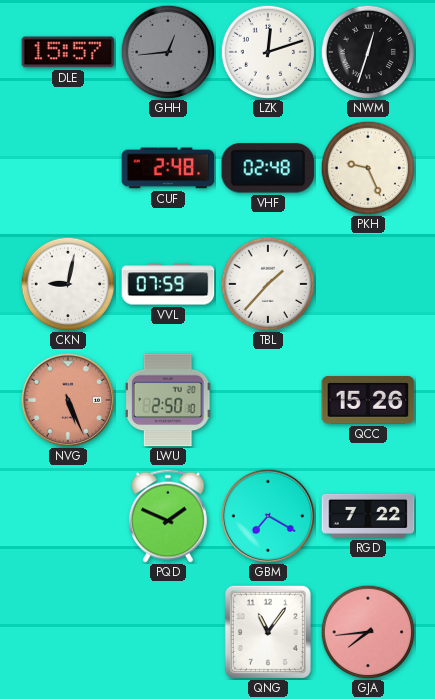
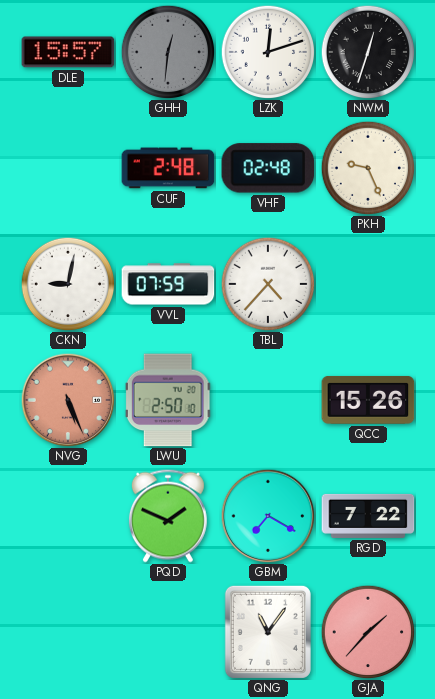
GHH: 12:44 -> 12:31
TBL: 1:37 -> 4:37
GJA: 7:44 -> 1:37
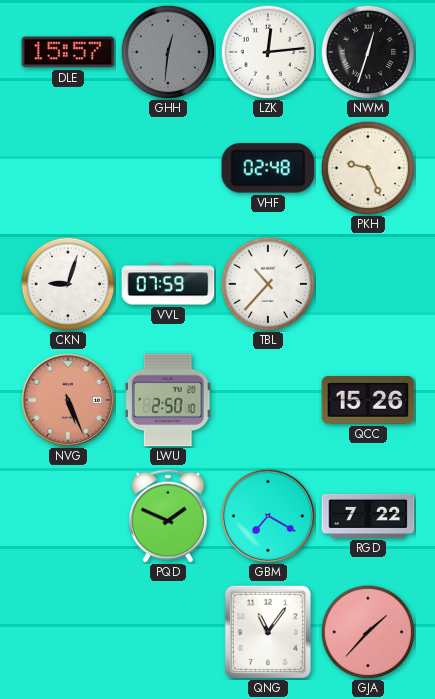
LZK: 12:12 -> 12:14
CUF: 2:48 -> none
CKN: 9:02 -> 9:03
TBL: 4:37 -> 10:37
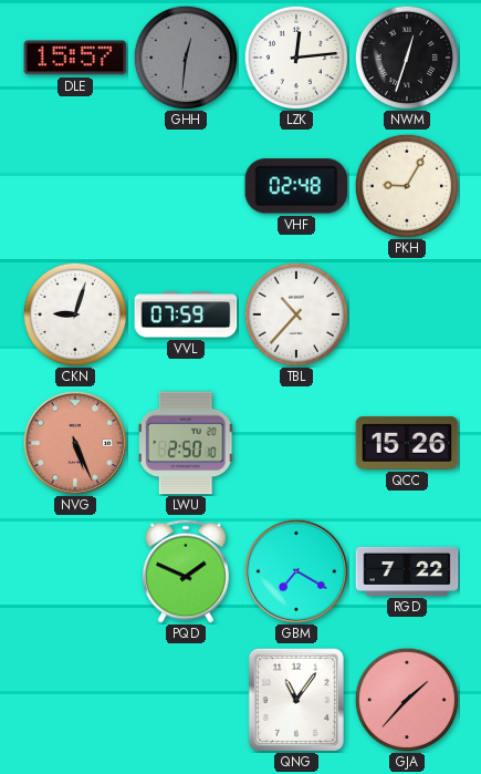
PKH: 9:26 -> 9:05
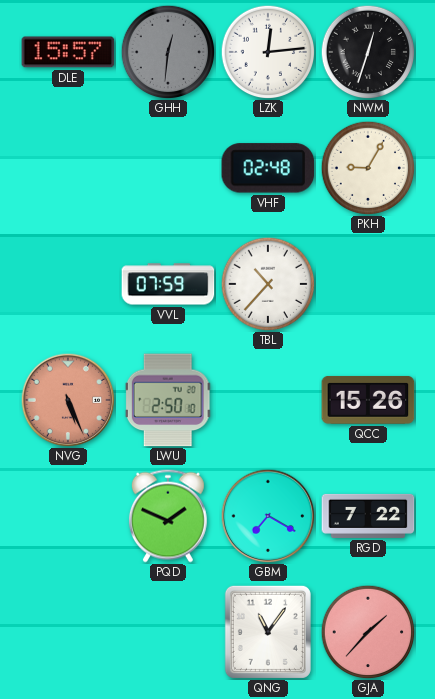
CKN: 9:03 -> none
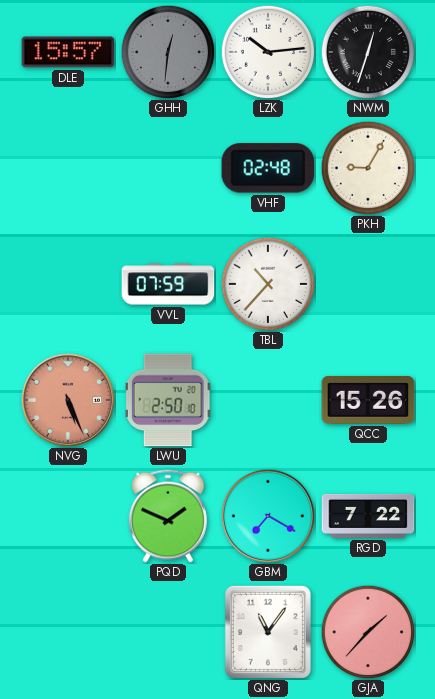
LZK: 12:14 -> 10:14
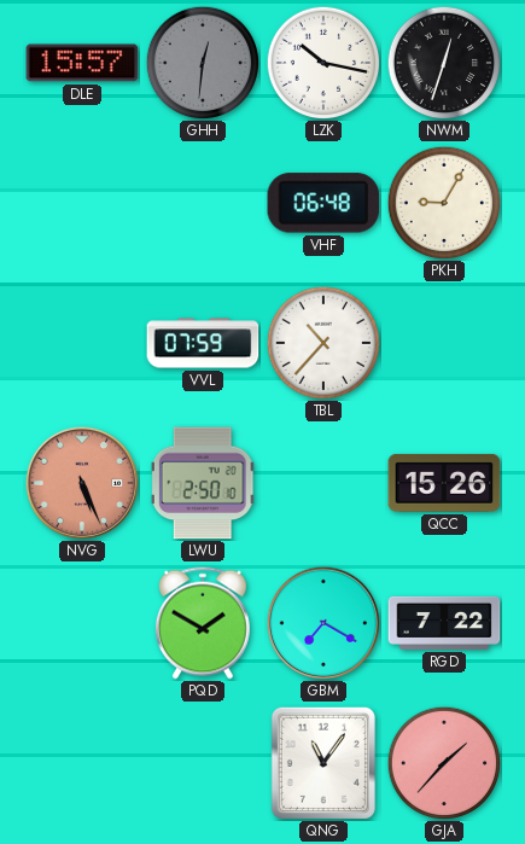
LZK: 10:14 -> 10:17
VHF: 02:48 -> 06:48
PQD: 1:49 -> 1:50
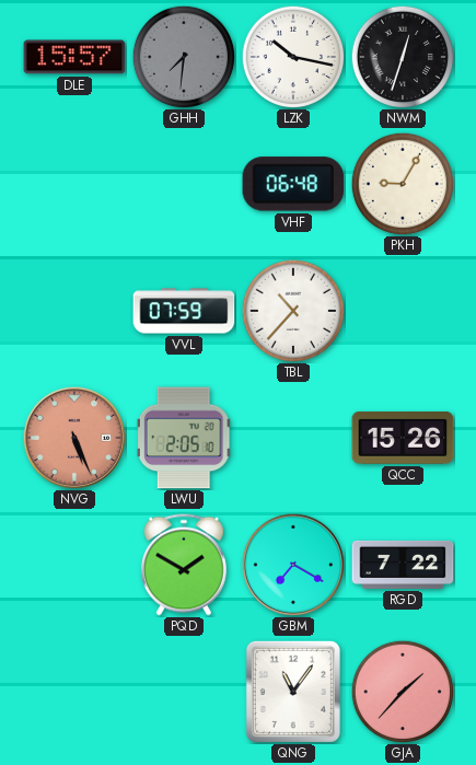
GHH: 12:31 -> 7:31
LWU: 2:50 -> 2:05
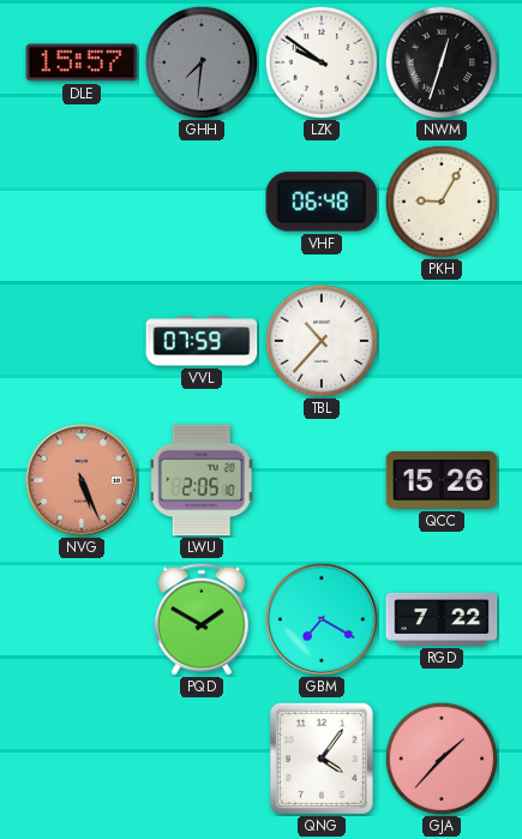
LZK: 10:17 -> 9:51
QNG: 11:06 -> 4:06
